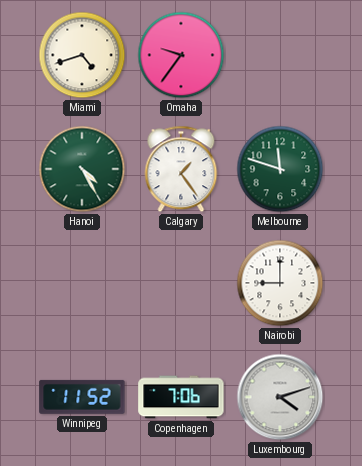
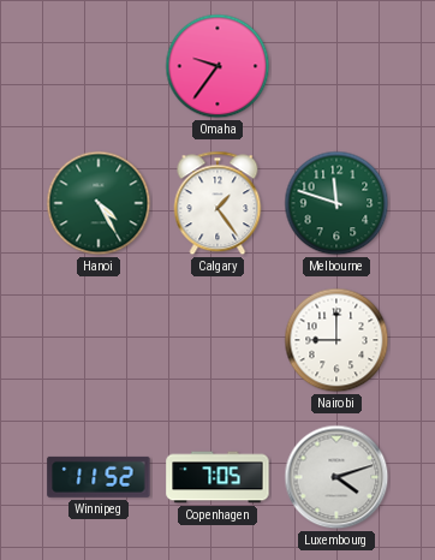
Miami: 4:42 -> none
Copenhagen: 7:06 -> 7:05
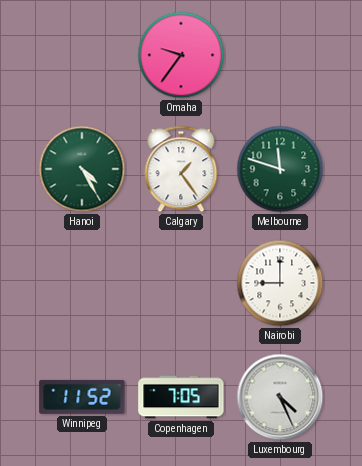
Luxembourg: 4:12 -> 4:26
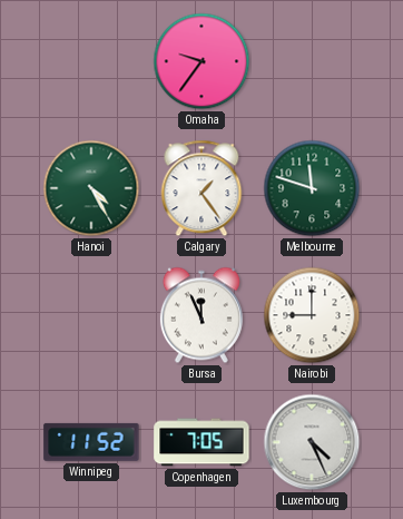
Bursa: none -> 11:56
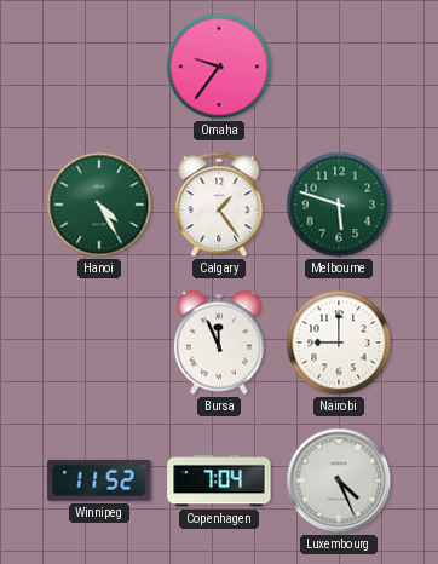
Melbourne: 11:48 -> 5:48
Copenhagen: 7:05 -> 7:04
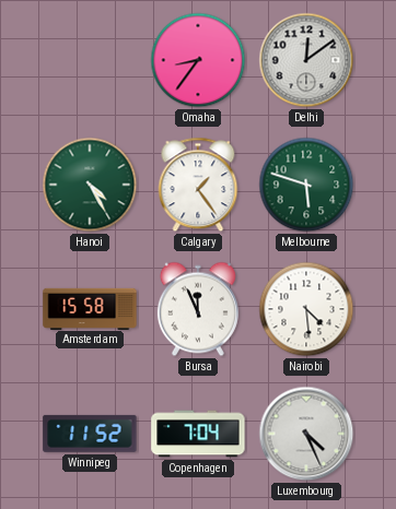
Omaha: 9:36 -> 8:36
Delhi: none -> 12:09
Amsterdam: none -> 15:58
Nairobi: 9:00 -> 4:29
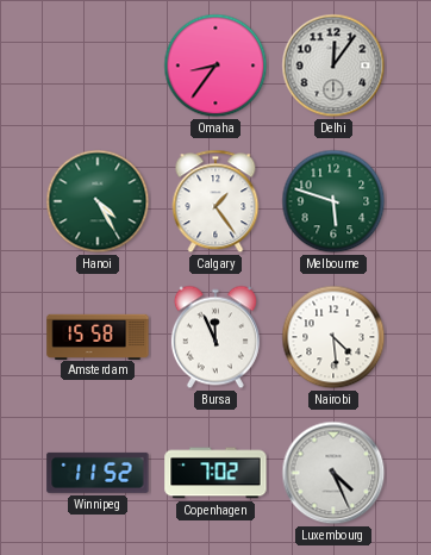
Delhi: 12:09 -> 12:06
Copenhagen: 7:04 -> 7:02
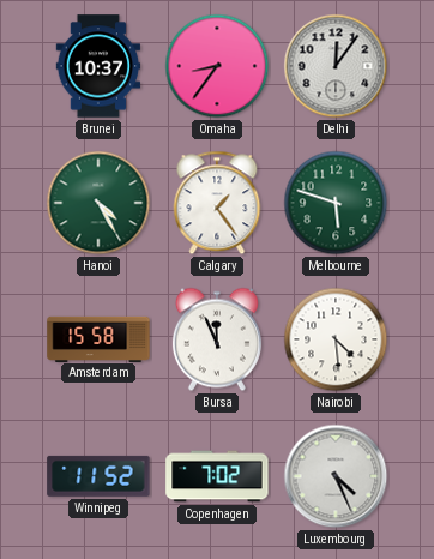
Brunei: none -> 10:37
